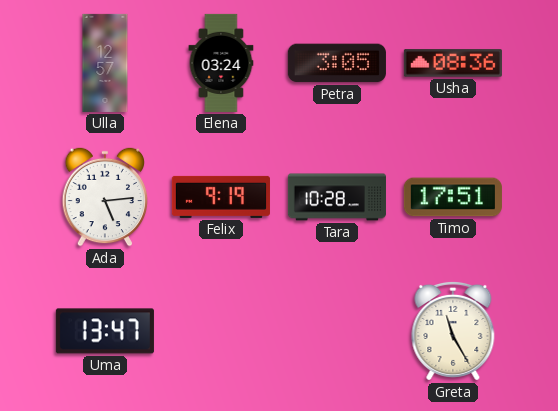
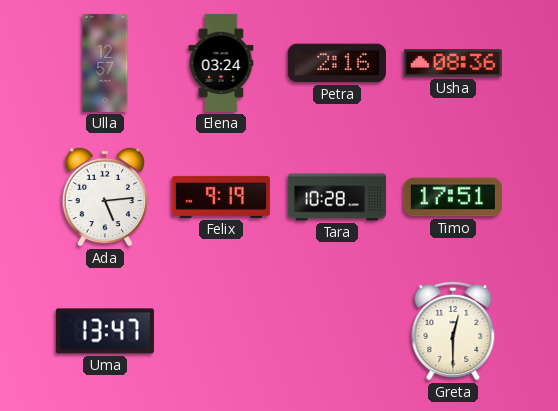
Petra: 3:05 -> 2:16
Greta: 11:25 -> 12:30
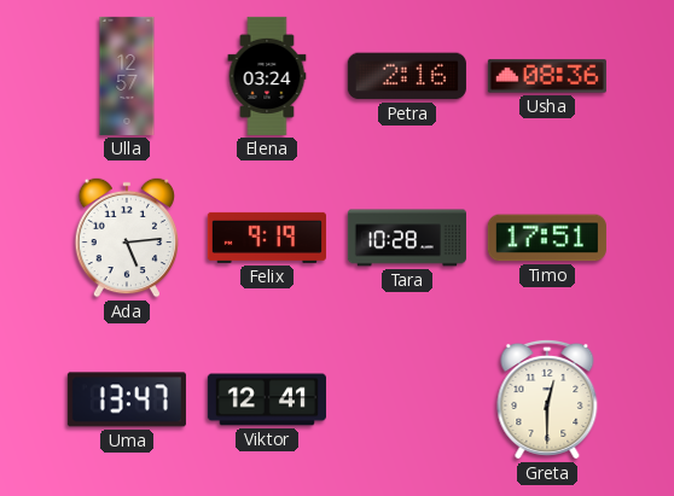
Viktor: none -> 12:41
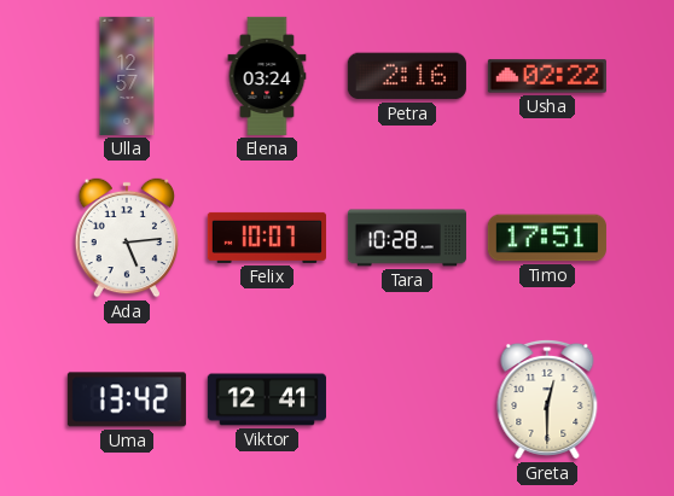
Usha: 08:36 -> 02:22
Felix: 9:19 -> 10:07
Uma: 13:47 -> 13:42
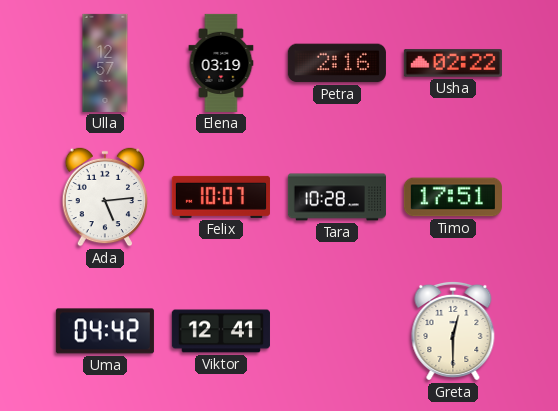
Elena: 03:24 -> 03:19
Uma: 13:42 -> 04:42
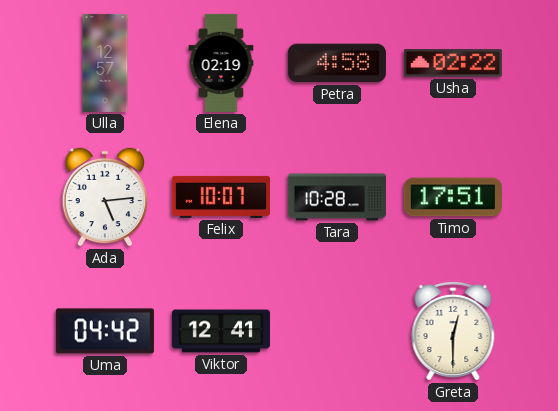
Elena: 03:19 -> 02:19
Petra: 2:16 -> 4:58
